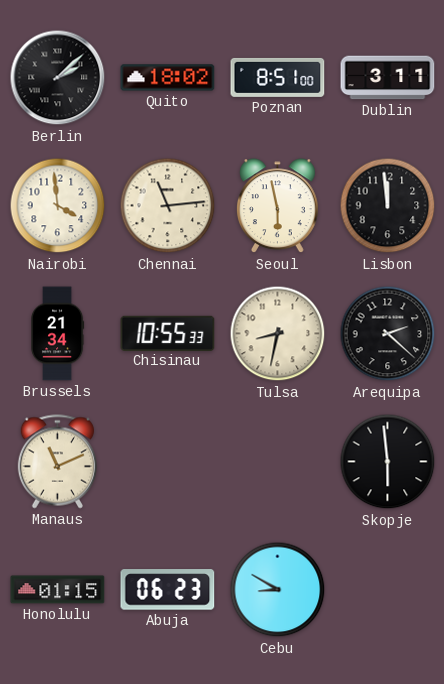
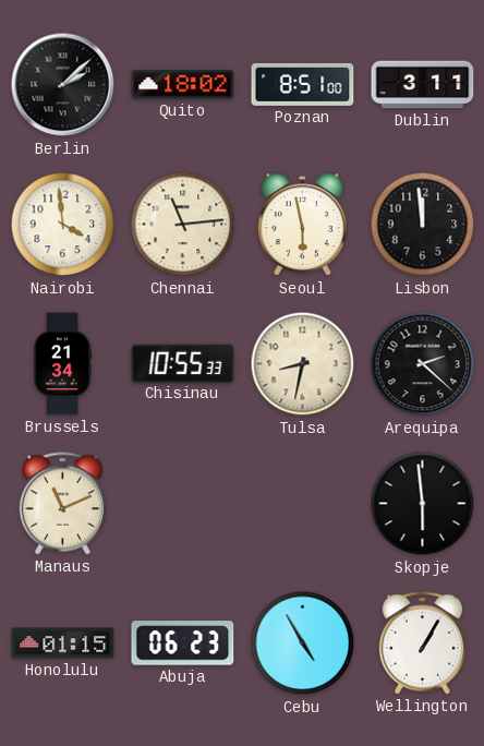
Cebu: 8:50 -> 4:55
Wellington: none -> 1:05
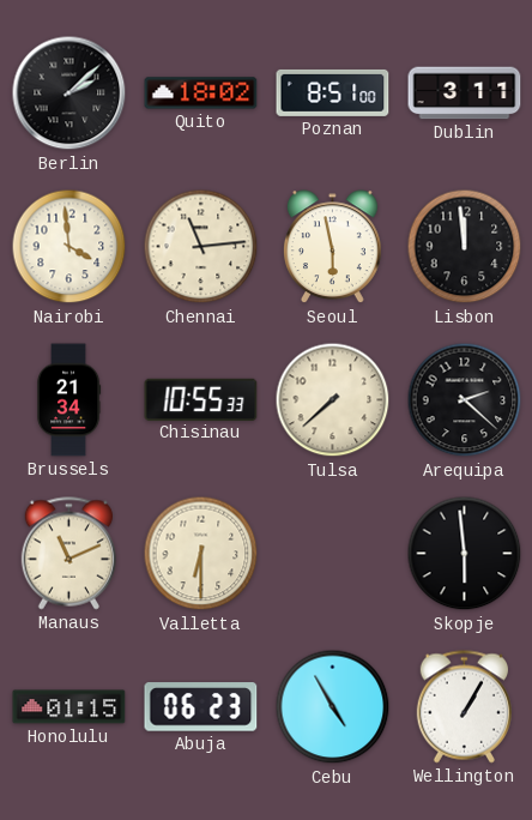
Tulsa: 8:32 -> 7:38
Valletta: none -> 6:30
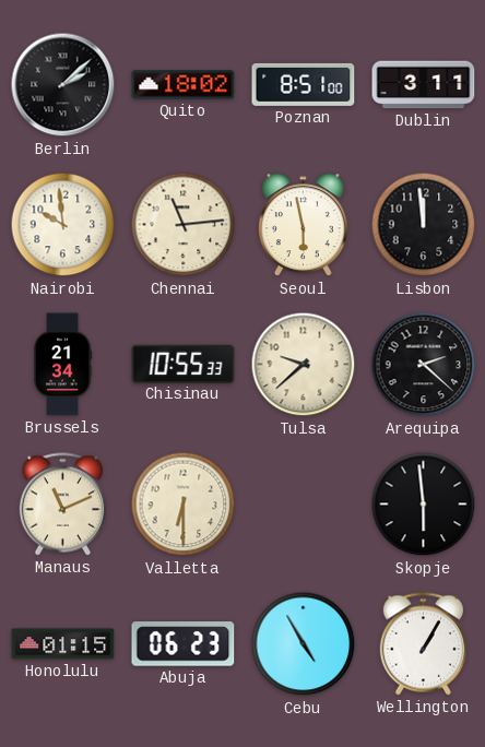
Nairobi: 3:59 -> 9:59
Tulsa: 7:38 -> 9:38
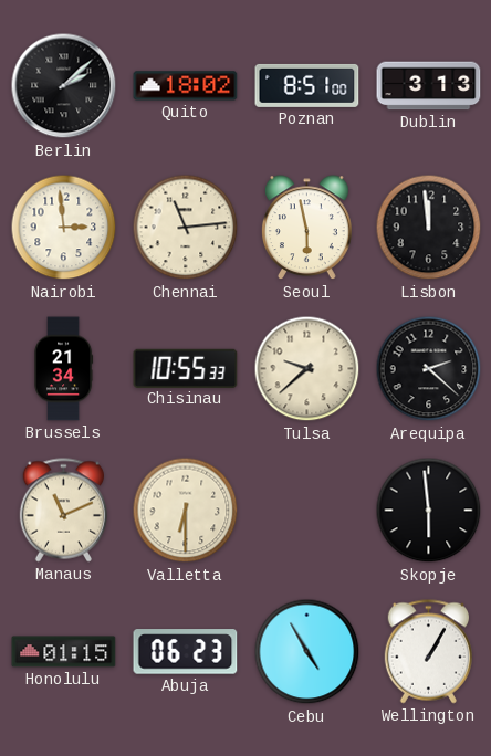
Dublin: 3:11 -> 3:13
Nairobi: 9:59 -> 2:59
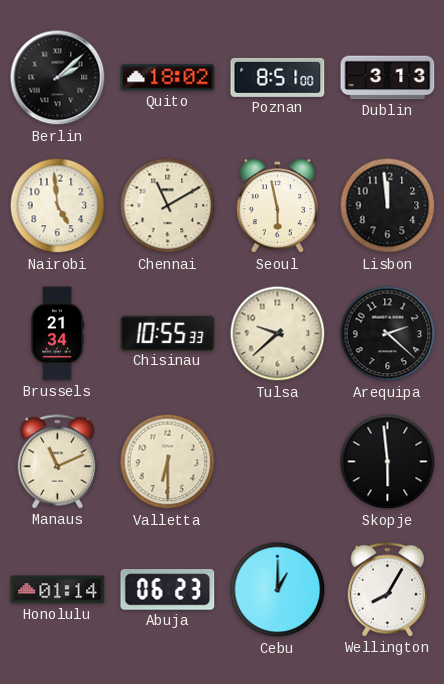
Nairobi: 2:59 -> 4:59
Chennai: 11:14 -> 11:10
Honolulu: 01:15 -> 01:14
Cebu: 4:55 -> 1:00
Wellington: 1:05 -> 8:05
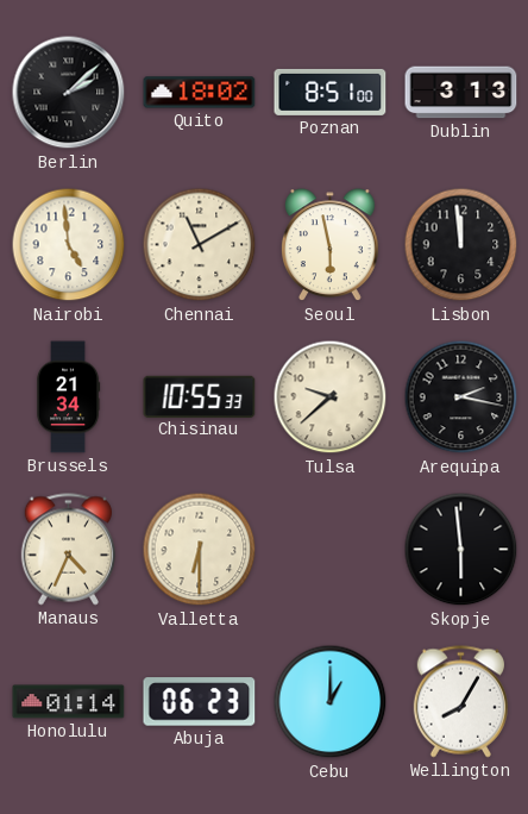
Arequipa: 2:22 -> 2:17
Manaus: 11:11 -> 4:34
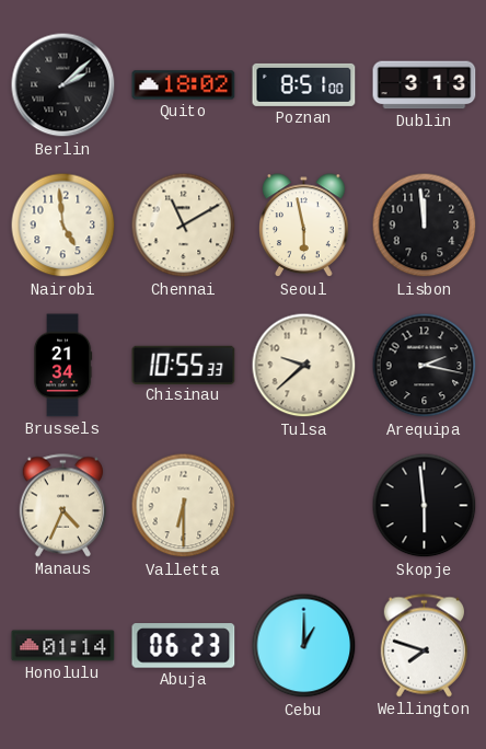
Wellington: 8:05 -> 7:48
